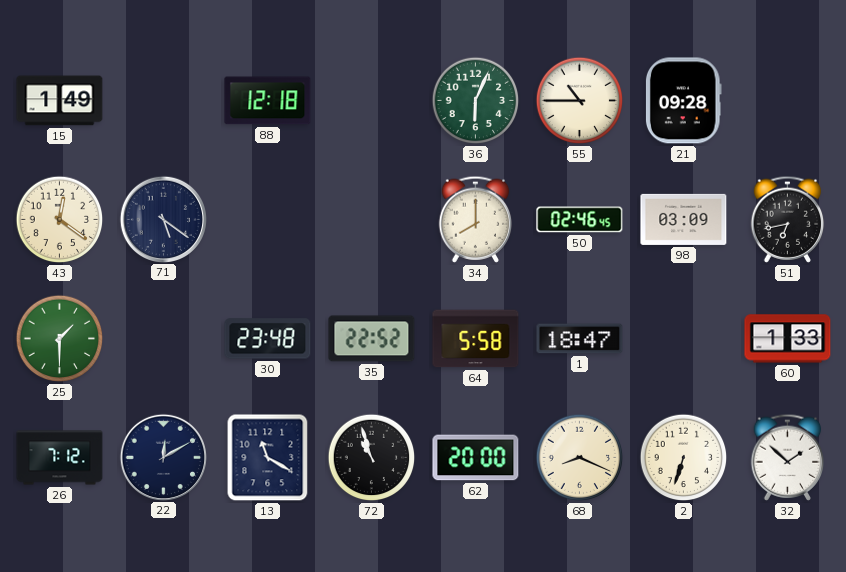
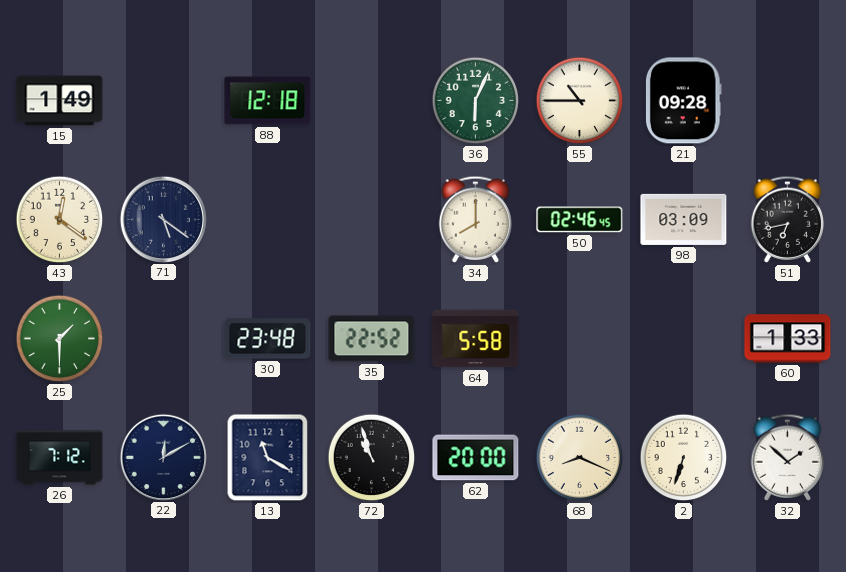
1: 18:47 -> none
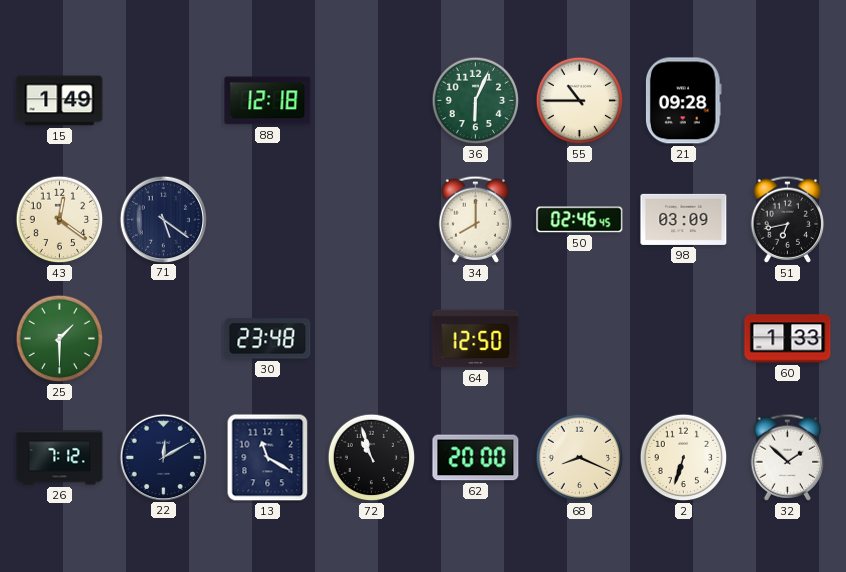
35: 22:52 -> none
64: 5:58 -> 12:50
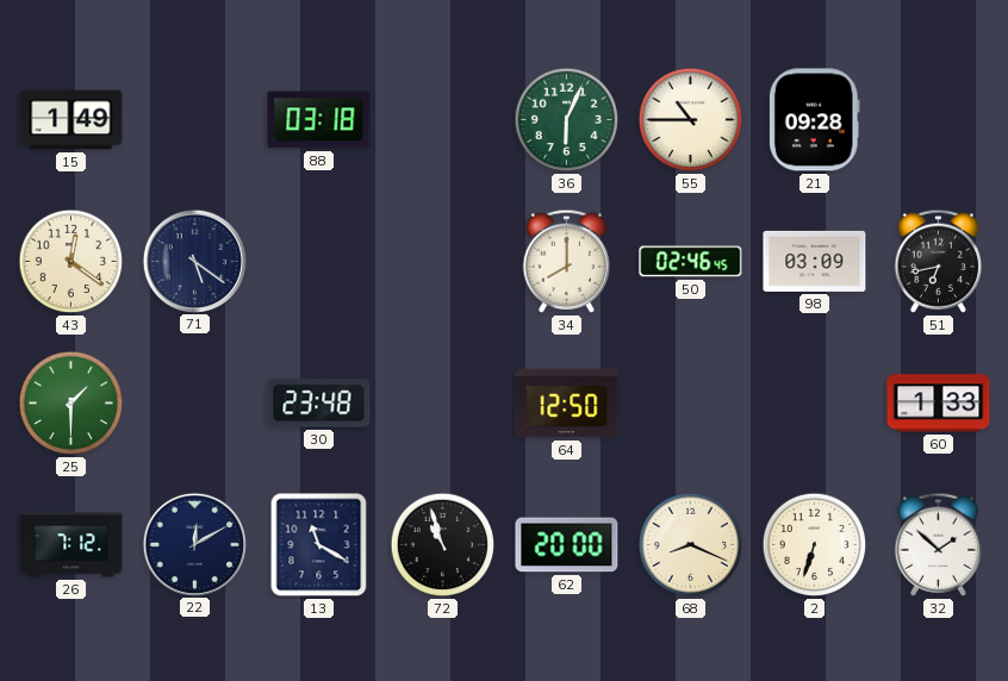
88: 12:18 -> 03:18
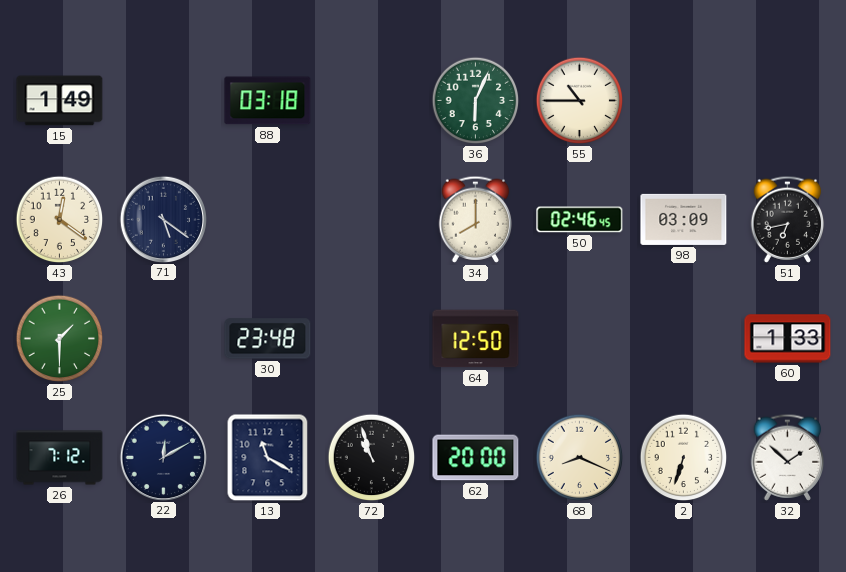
21: 09:28 -> none
